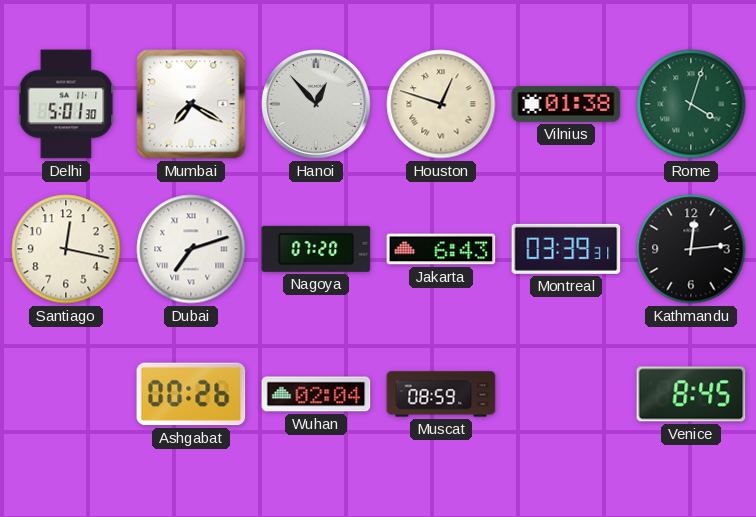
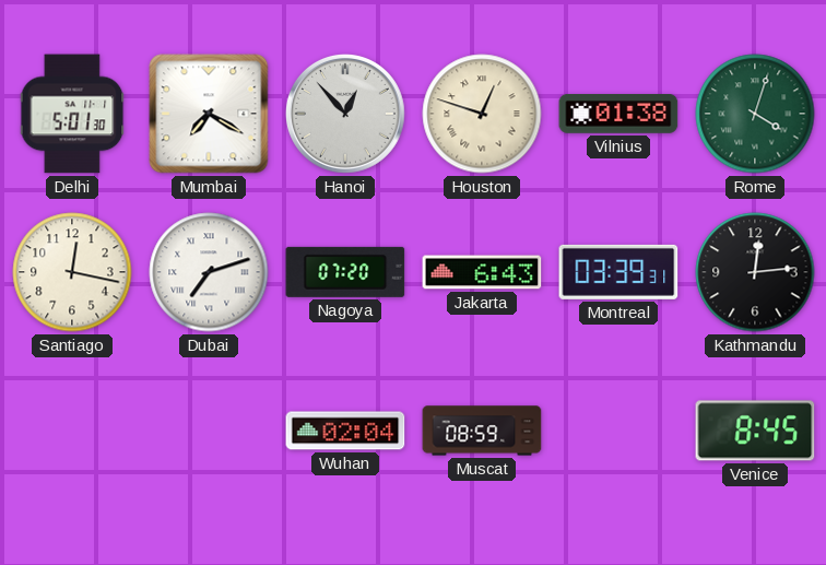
Ashgabat: 00:26 -> none
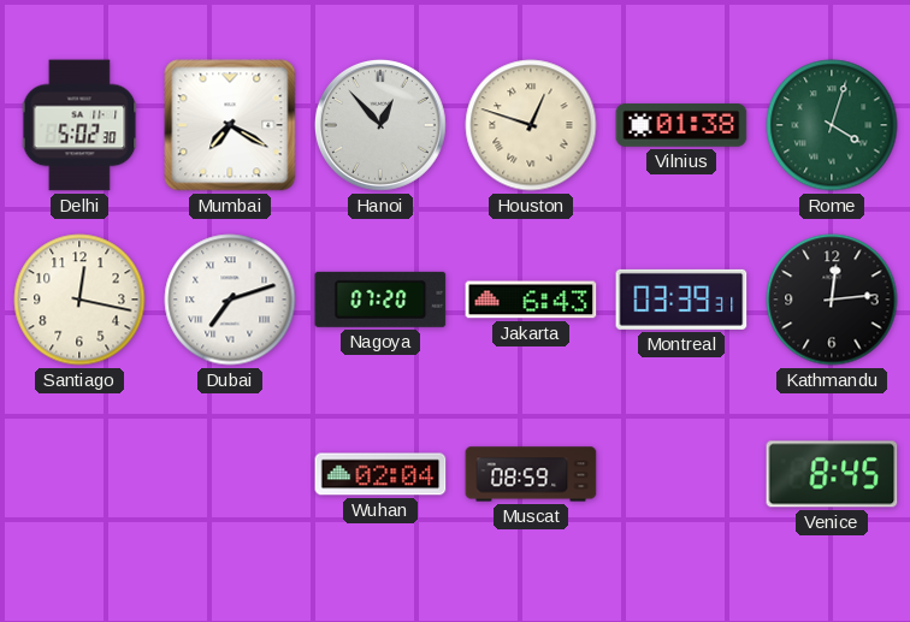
Delhi: 5:01 -> 5:02
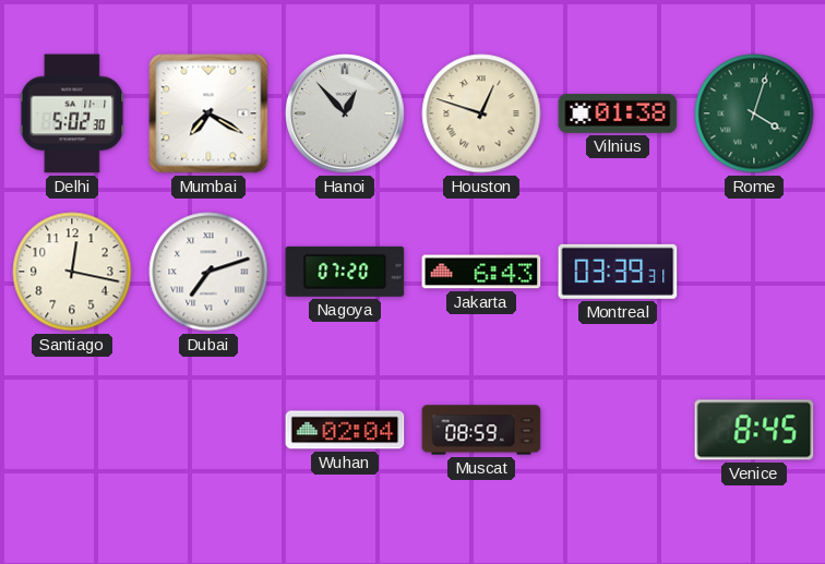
Kathmandu: 12:14 -> none
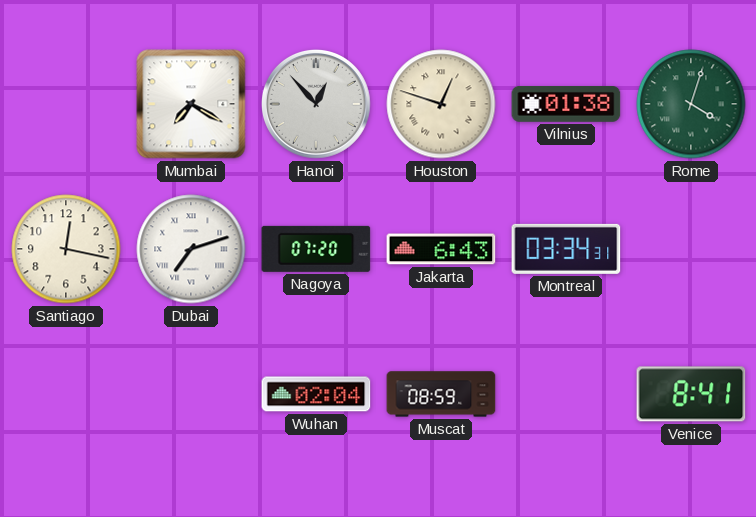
Delhi: 5:02 -> none
Montreal: 03:39 -> 03:34
Venice: 8:45 -> 8:41
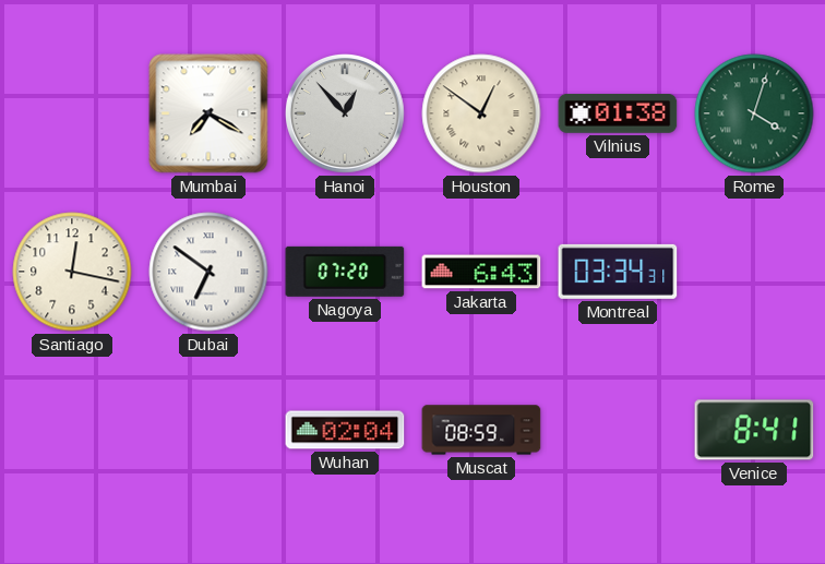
Houston: 12:48 -> 12:51
Dubai: 7:12 -> 6:51
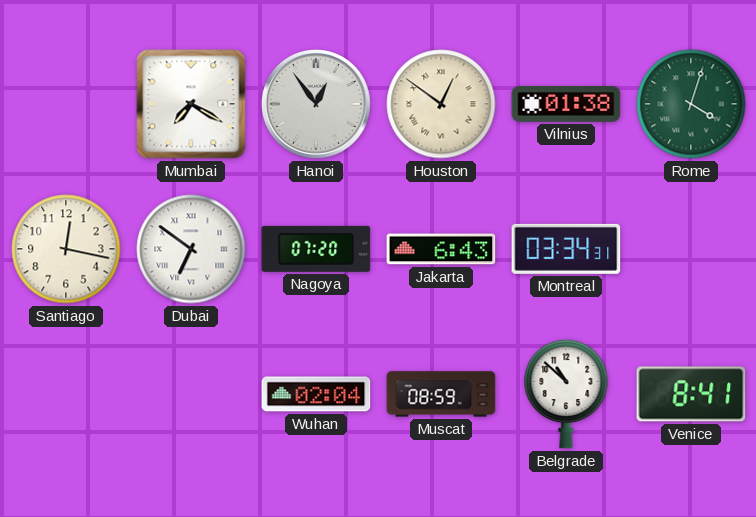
Hanoi: 12:53 -> 12:54
Belgrade: none -> 10:52
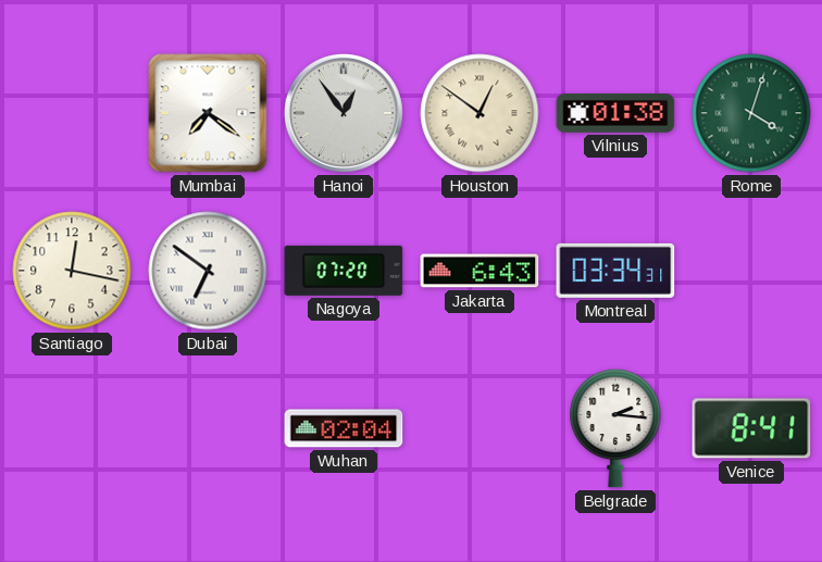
Mumbai: 7:20 -> 7:21
Muscat: 08:59 -> none
Belgrade: 10:52 -> 2:16
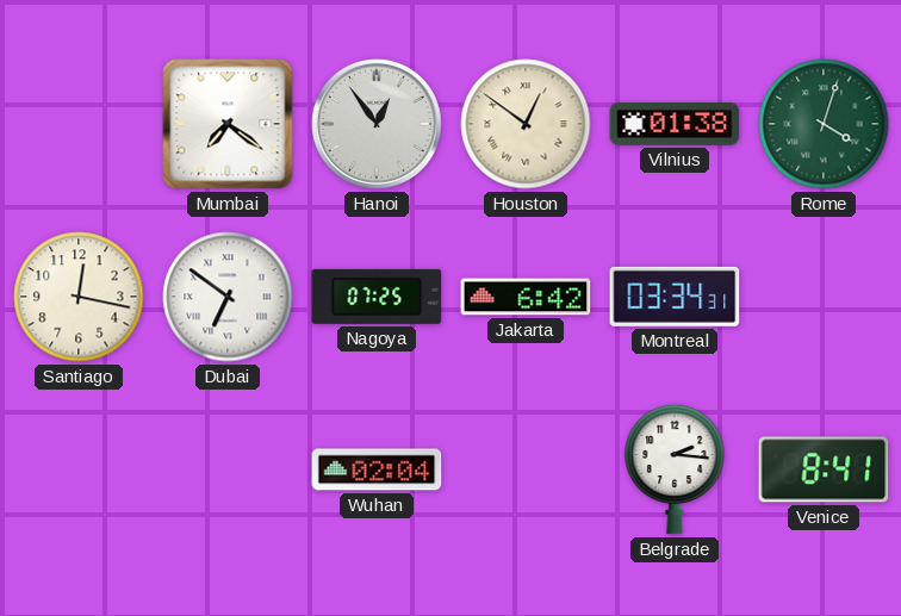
Nagoya: 07:20 -> 07:25
Jakarta: 6:43 -> 6:42
